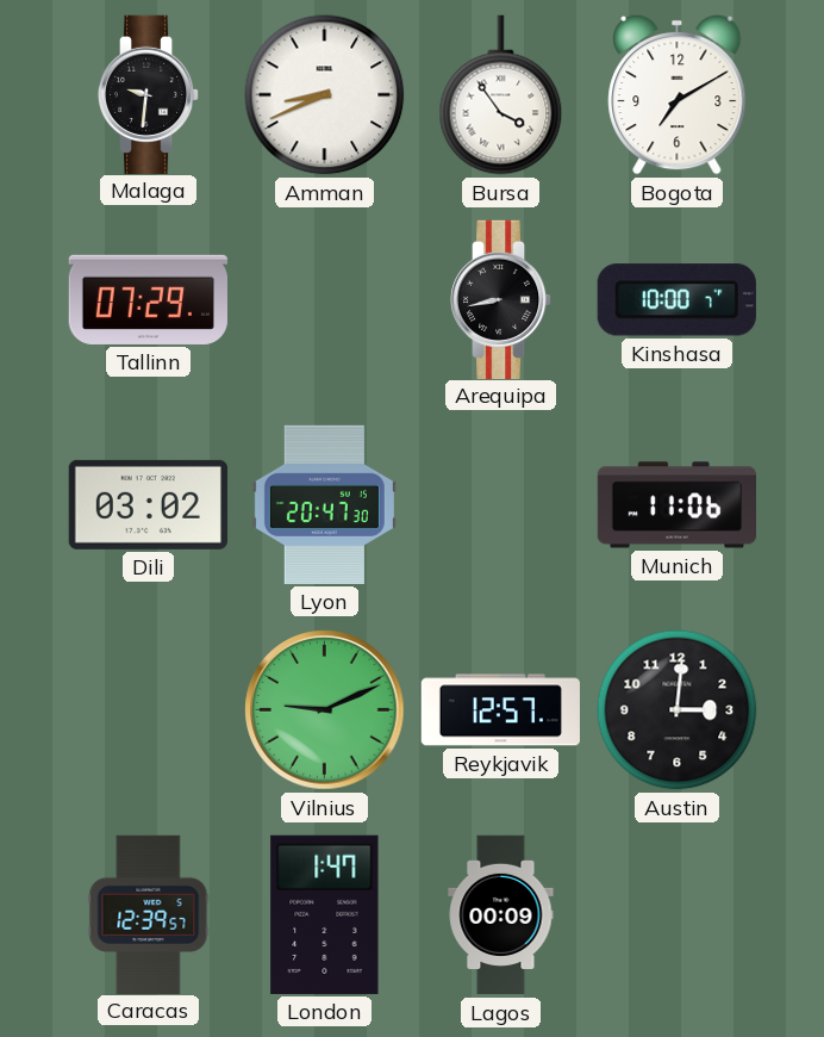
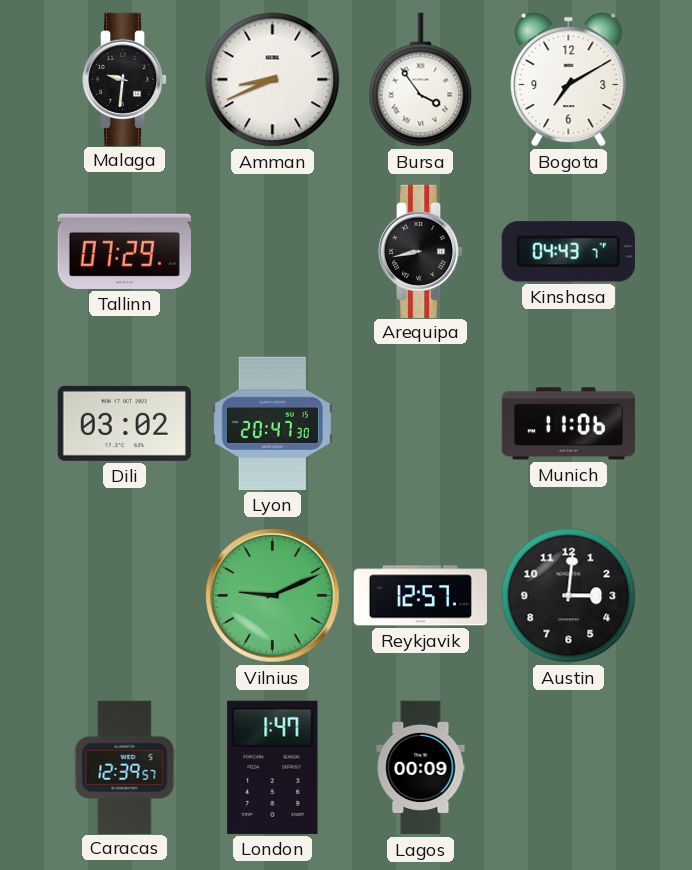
Kinshasa: 10:00 -> 04:43
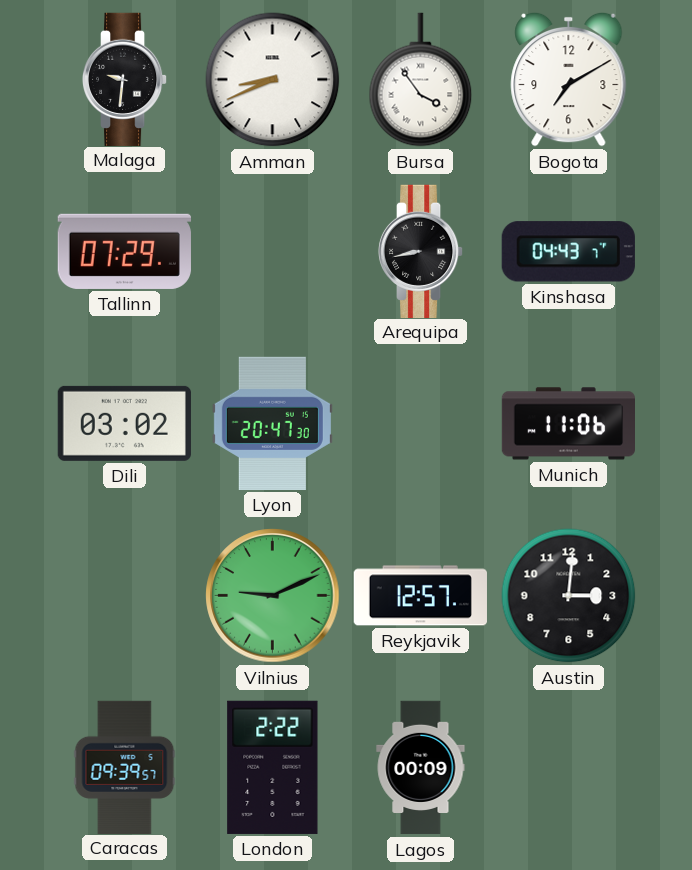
Caracas: 12:39 -> 09:39
London: 1:47 -> 2:22
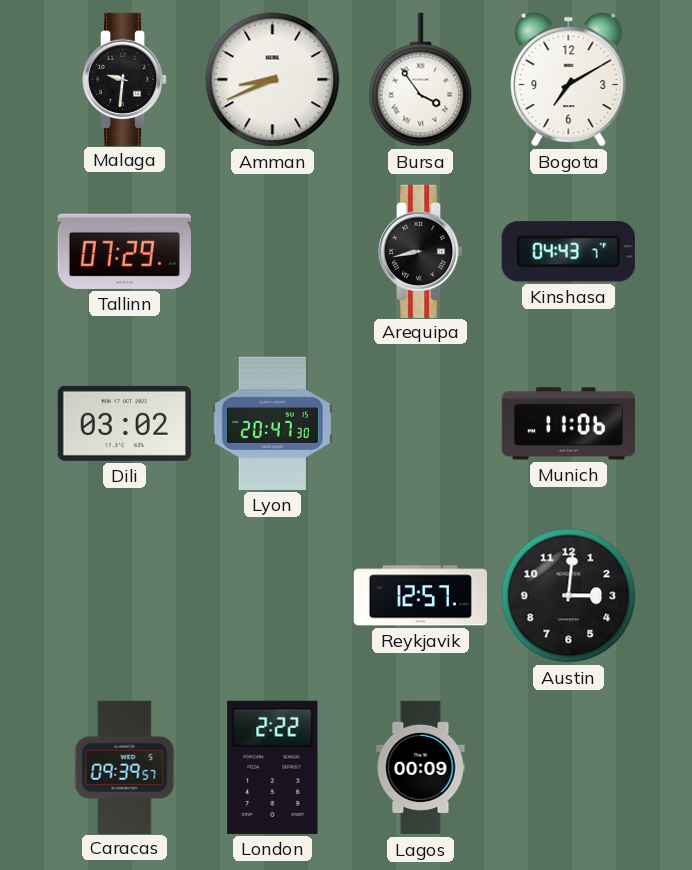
Vilnius: 9:11 -> none
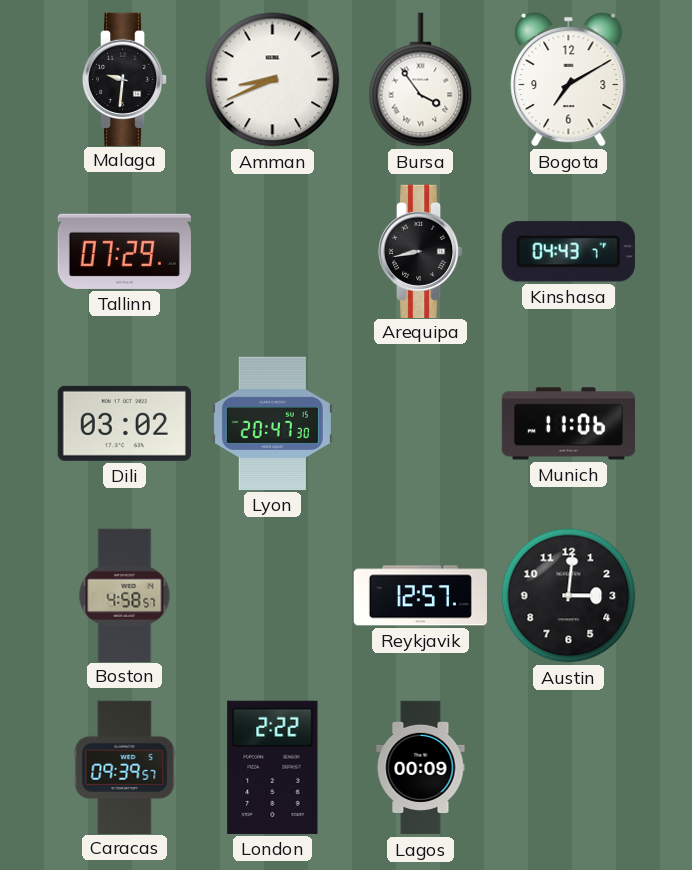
Boston: none -> 4:58
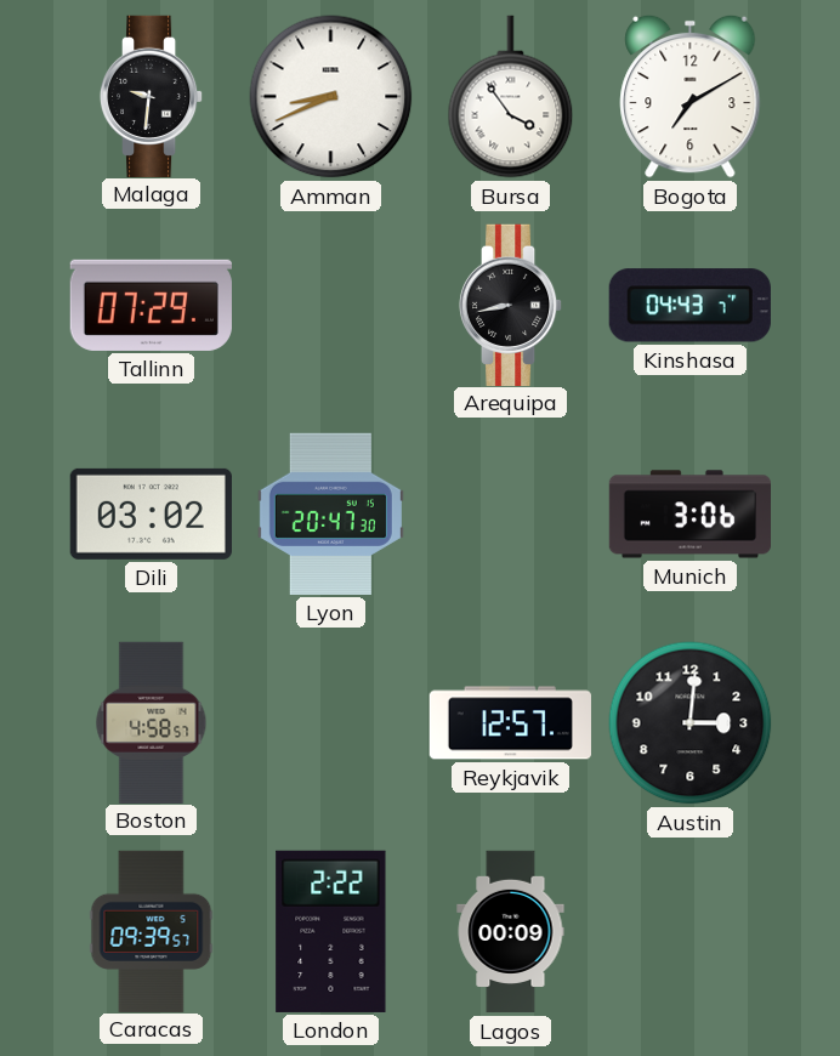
Munich: 11:06 -> 3:06
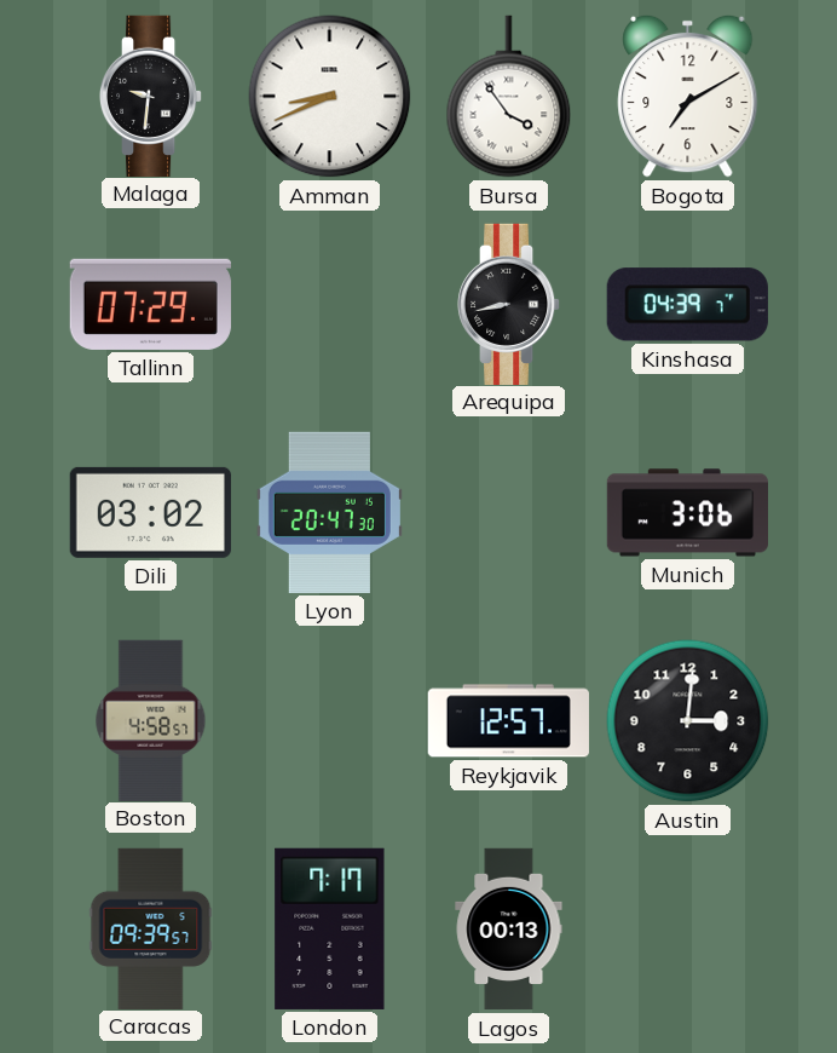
Kinshasa: 04:43 -> 04:39
London: 2:22 -> 7:17
Lagos: 00:09 -> 00:13
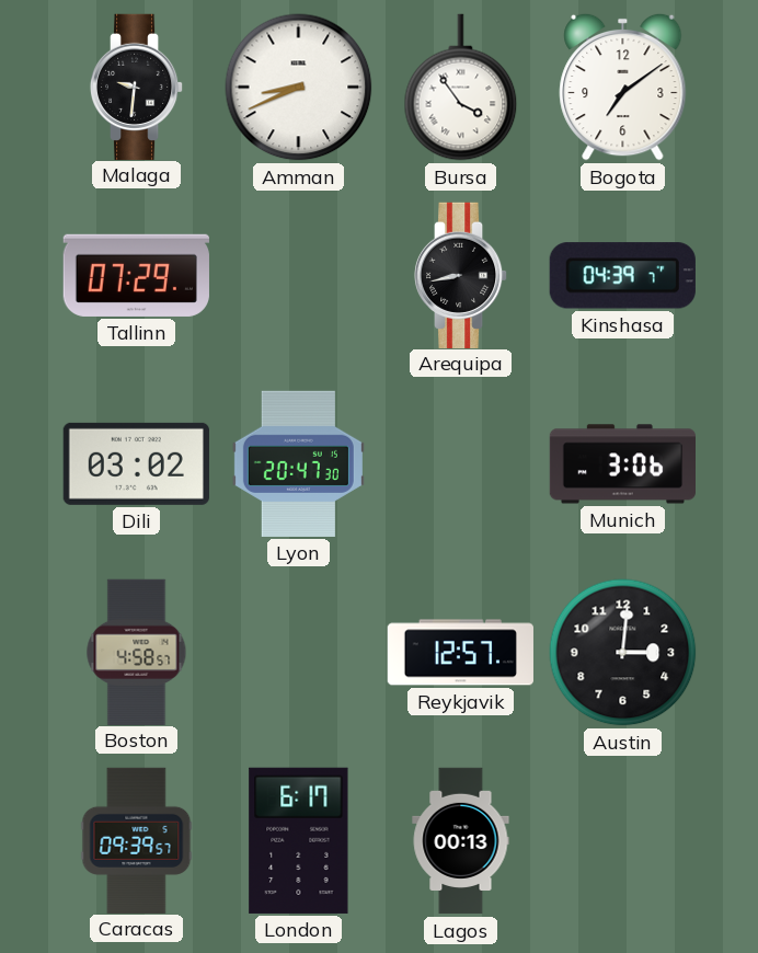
Bogota: 7:10 -> 7:09
London: 7:17 -> 6:17
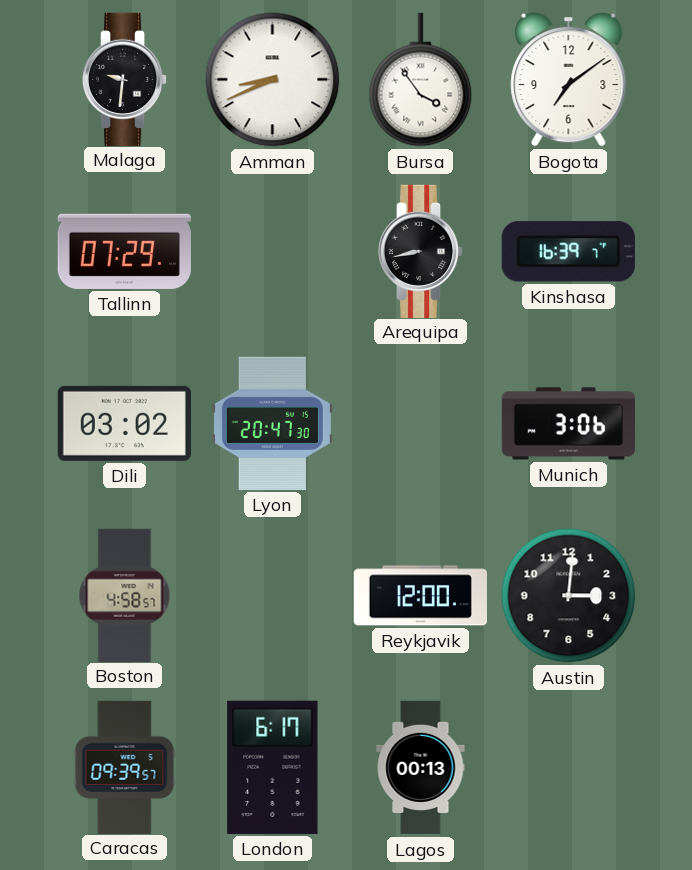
Kinshasa: 04:39 -> 16:39
Reykjavik: 12:57 -> 12:00
